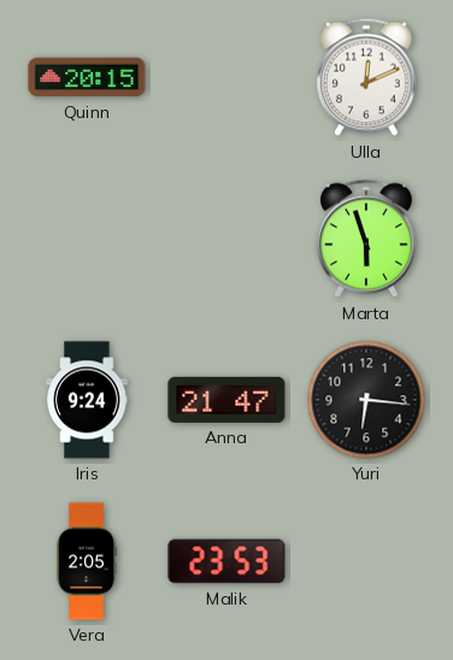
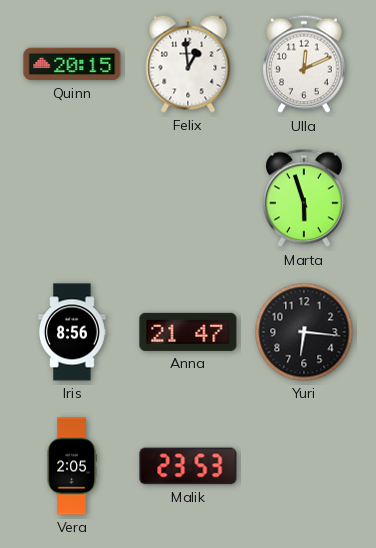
Felix: none -> 12:59
Iris: 9:24 -> 8:56
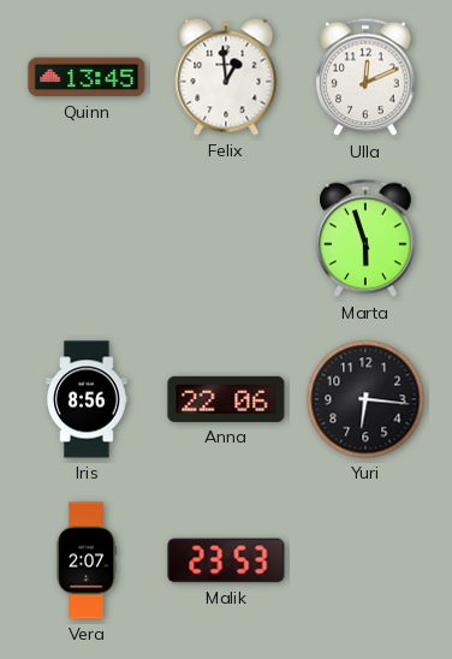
Quinn: 20:15 -> 13:45
Anna: 21:47 -> 22:06
Vera: 2:05 -> 2:07
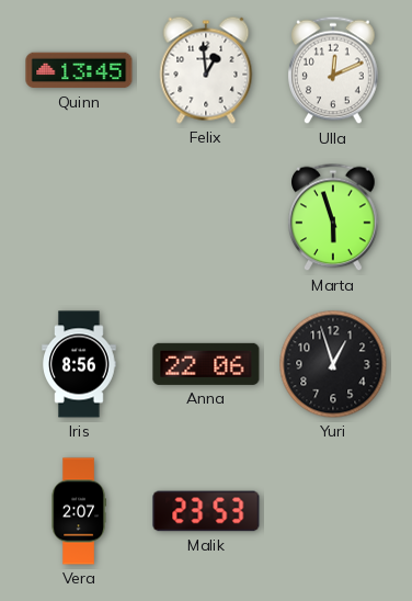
Yuri: 6:16 -> 12:57
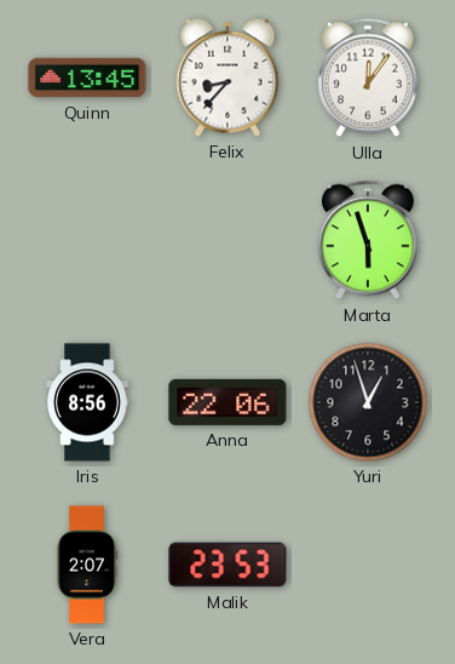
Felix: 12:59 -> 8:37
Ulla: 12:11 -> 12:06
